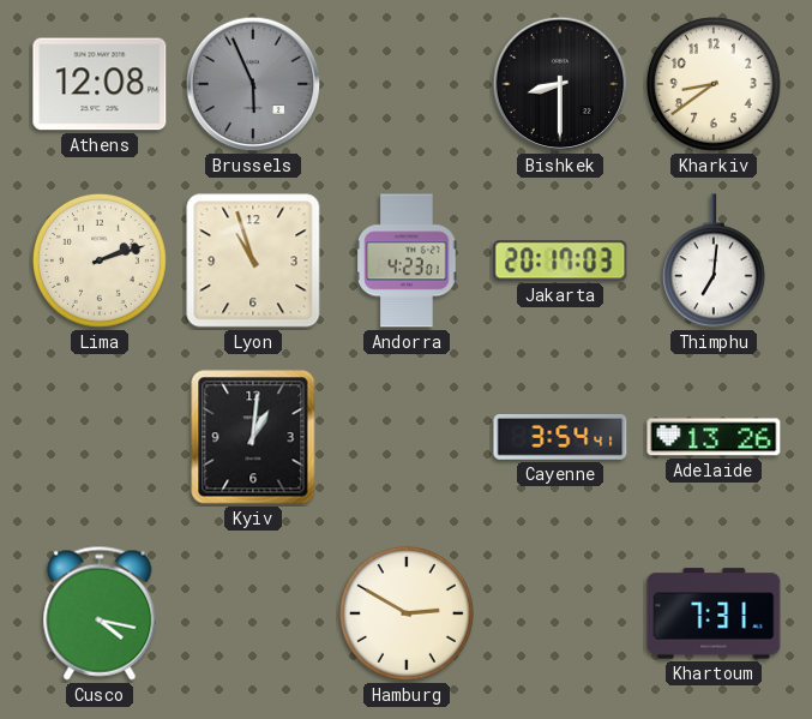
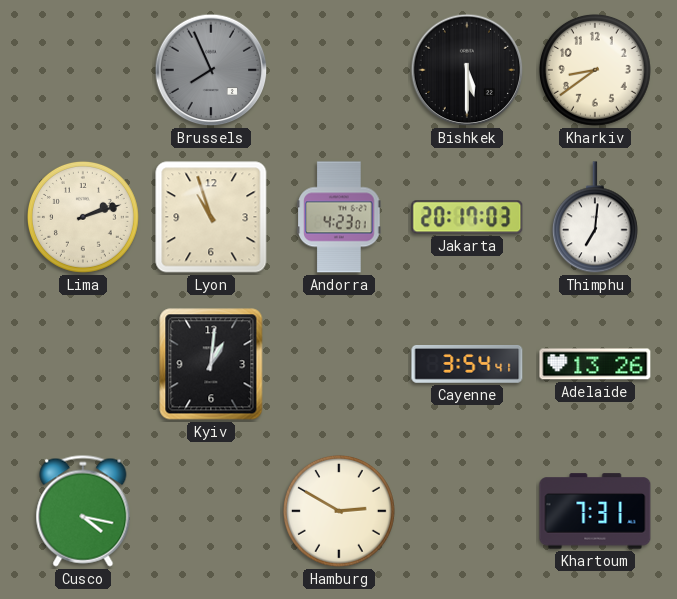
Athens: 12:08 -> none
Brussels: 5:56 -> 7:56
Bishkek: 8:30 -> 5:30
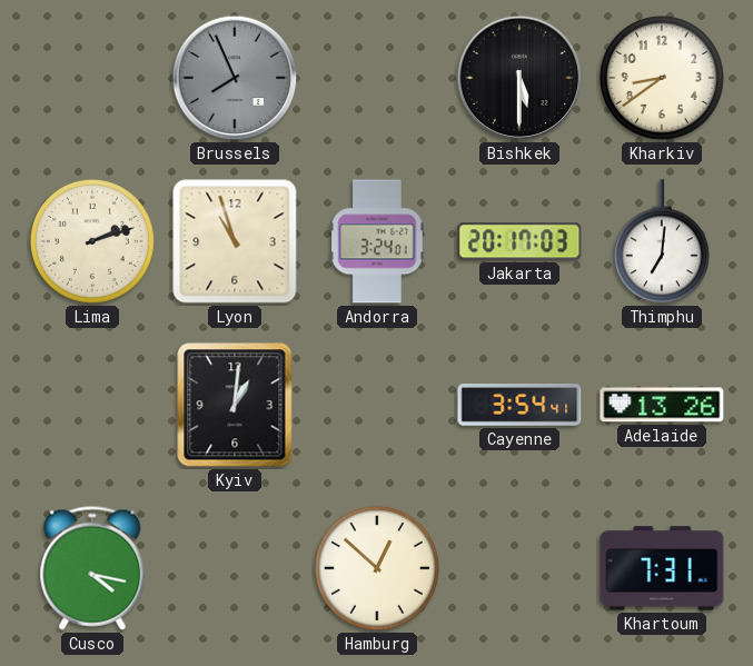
Andorra: 4:23 -> 3:24
Hamburg: 2:50 -> 12:52
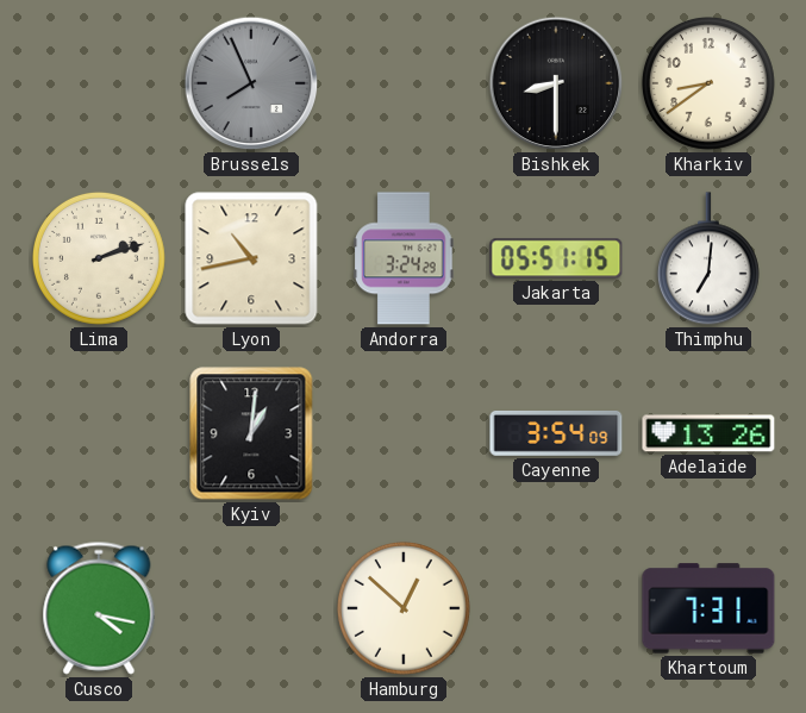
Bishkek: 5:30 -> 8:30
Lyon: 10:57 -> 10:43
Andorra: 3:24:01 -> 3:24:29
Jakarta: 20:17 -> 05:51
Cayenne: 3:54:41 -> 3:54:09
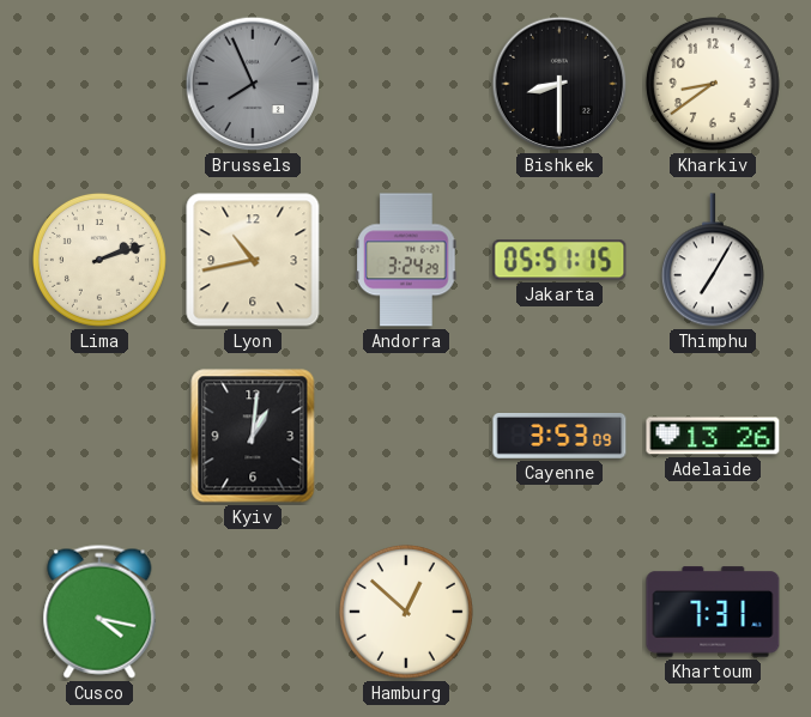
Thimphu: 7:01 -> 7:05
Cayenne: 3:54 -> 3:53
